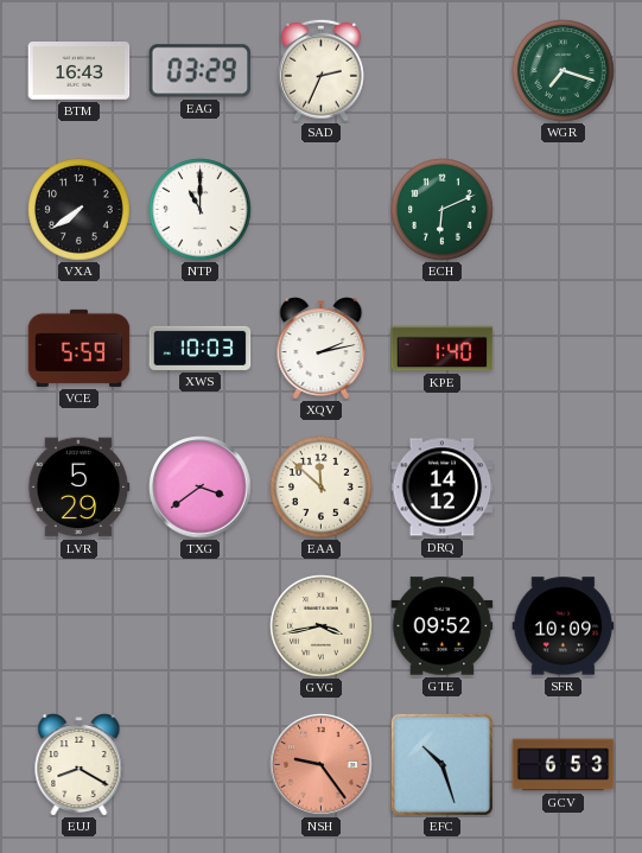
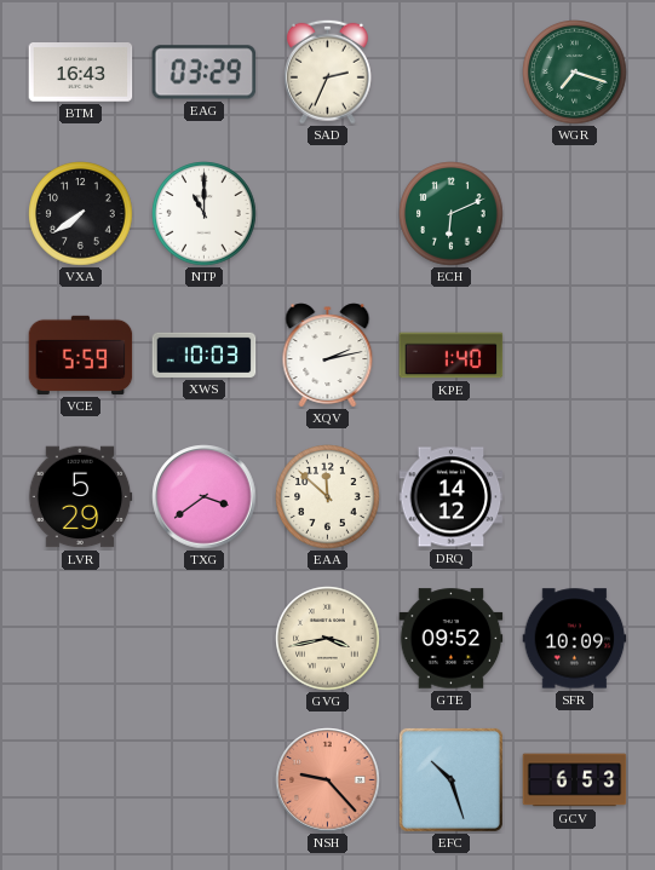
EUJ: 8:20 -> none
NSH: 9:24 -> 9:23
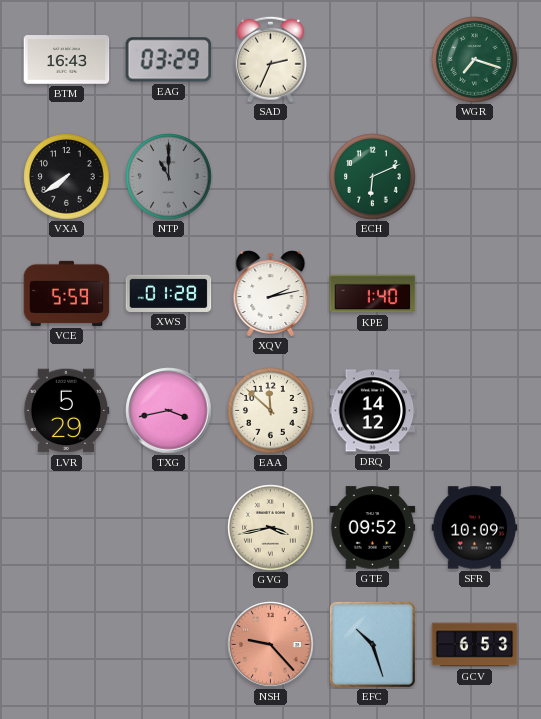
NTP dial: white -> grey
XWS: 10:03 -> 01:28
TXG: 3:39 -> 3:43
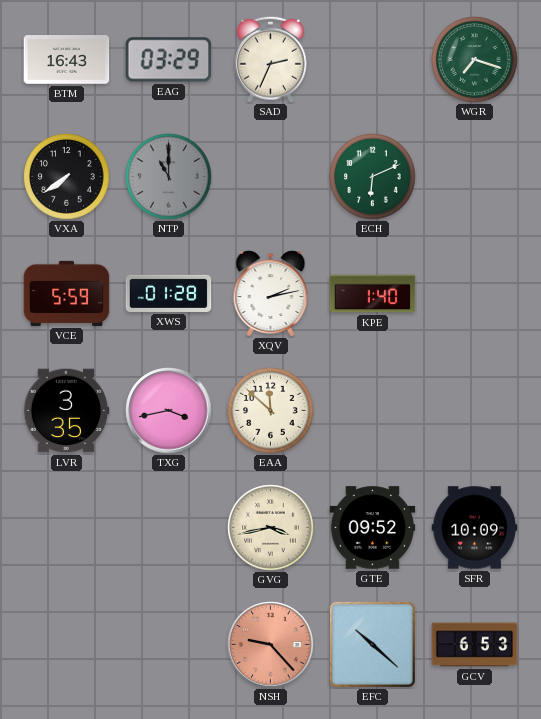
LVR: 5:29 -> 3:35
DRQ: 14:12 -> none
EFC: 10:27 -> 10:22
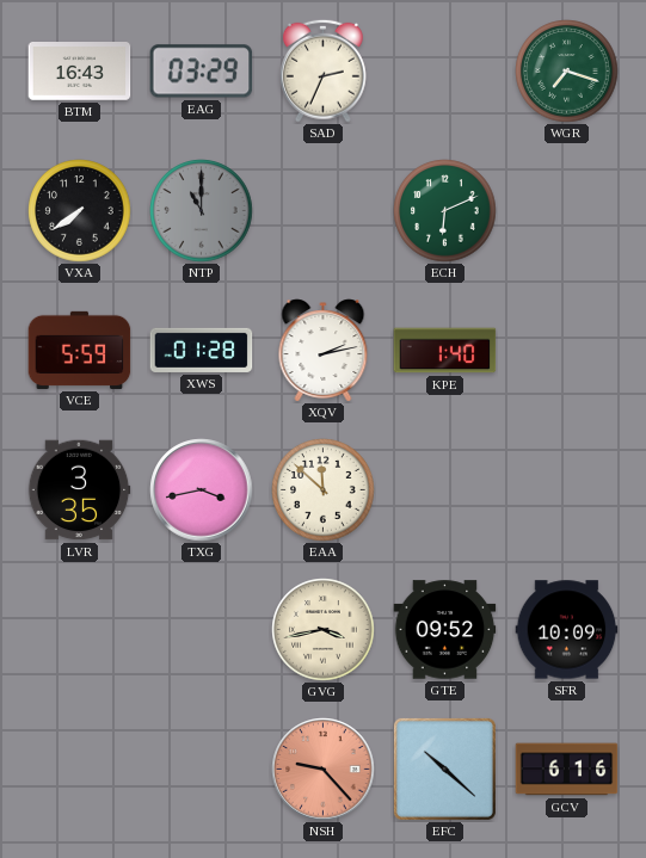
GCV: 6:53 -> 6:16
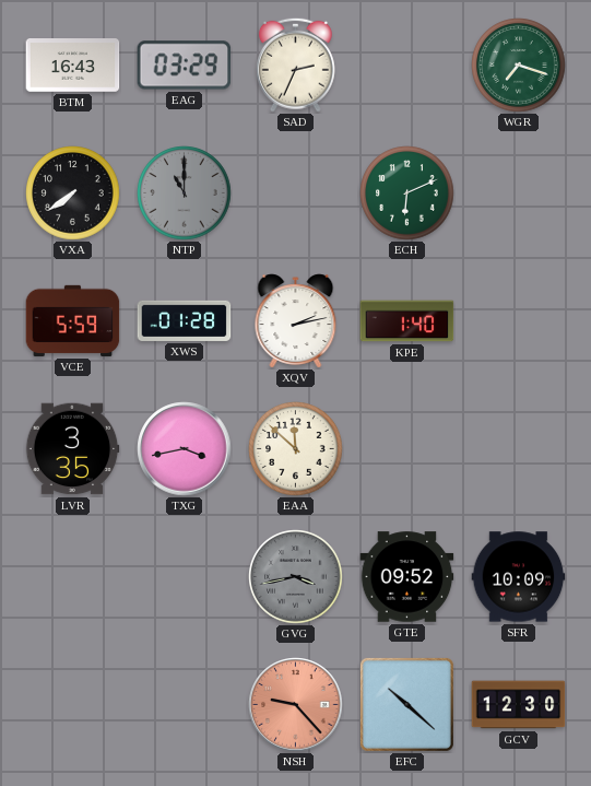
GVG dial: cream -> grey
GCV: 6:16 -> 12:30
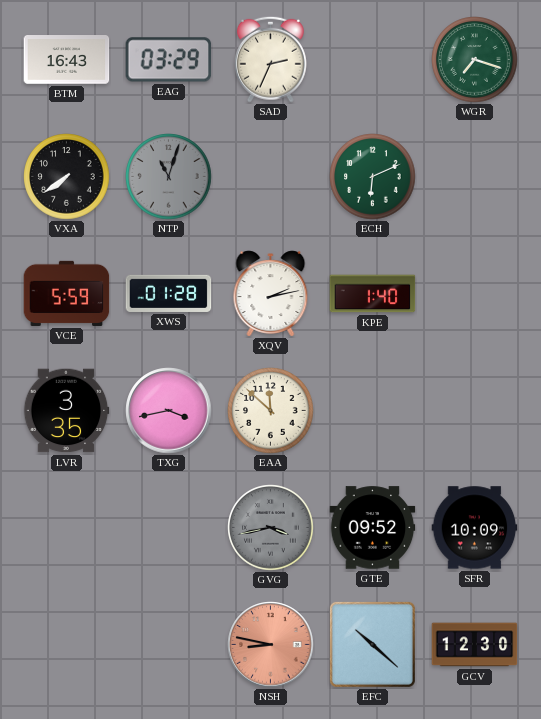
NTP: 11:00 -> 11:03
NSH: 9:23 -> 8:47
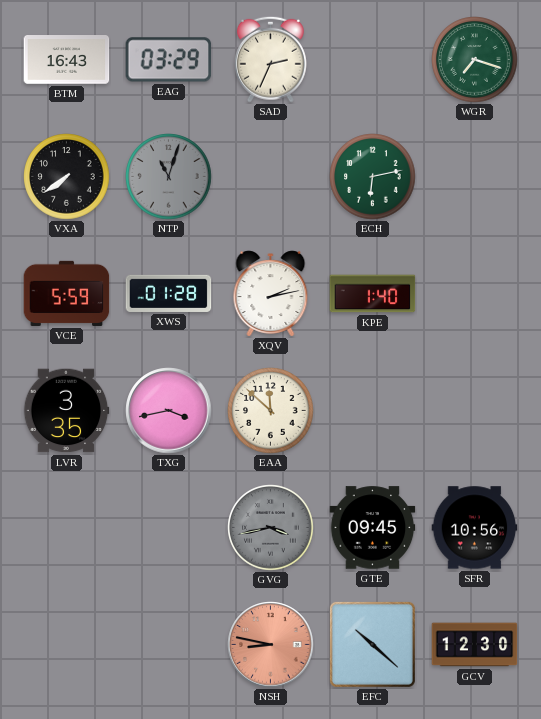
ECH: 6:11 -> 6:13
GTE: 09:52 -> 09:45
SFR: 10:09 -> 10:56
